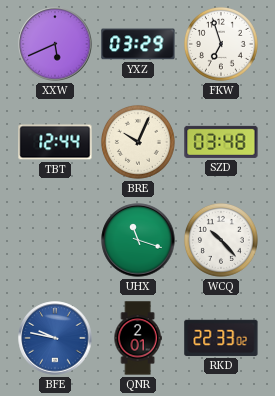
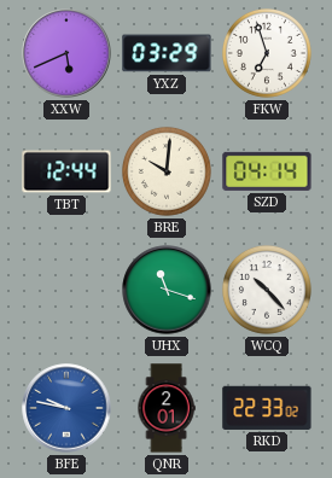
BRE: 10:04 -> 10:01
SZD: 03:48 -> 04:14
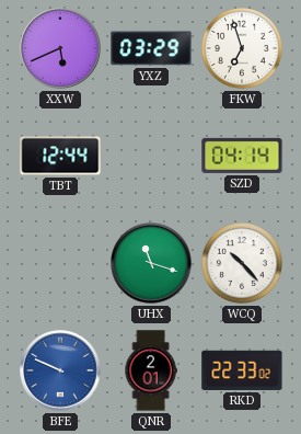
BRE: 10:01 -> none
BFE: 9:47 -> 9:49
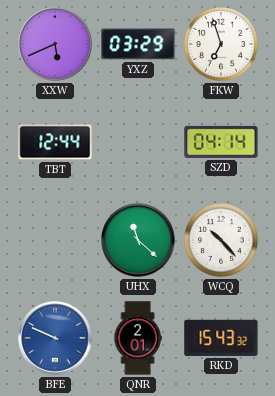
UHX: 11:18 -> 11:22
RKD: 22:33 -> 15:43
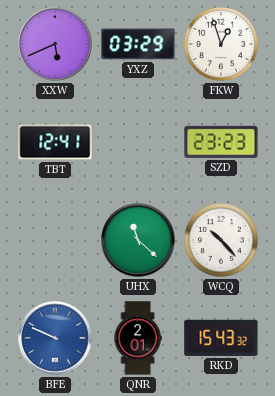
FKW: 6:57 -> 12:57
TBT: 12:44 -> 12:41
SZD: 04:14 -> 23:23
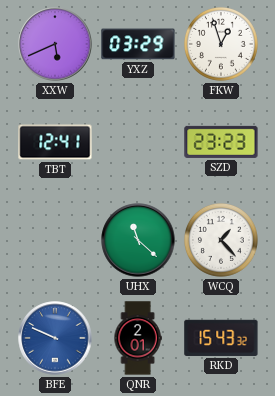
WCQ: 10:23 -> 1:23
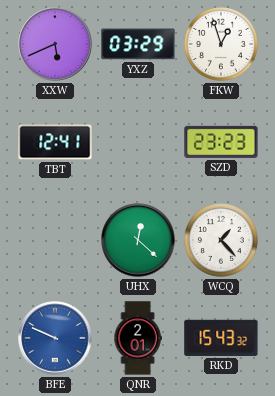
UHX: 11:22 -> 12:22
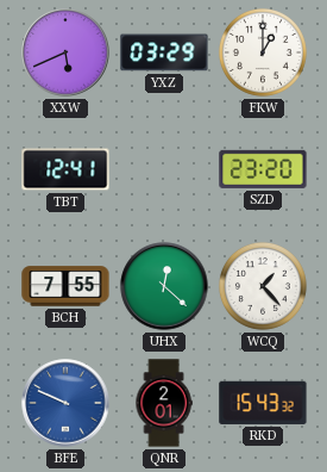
FKW: 12:57 -> 1:00
SZD: 23:23 -> 23:20
BCH: none -> 7:55
